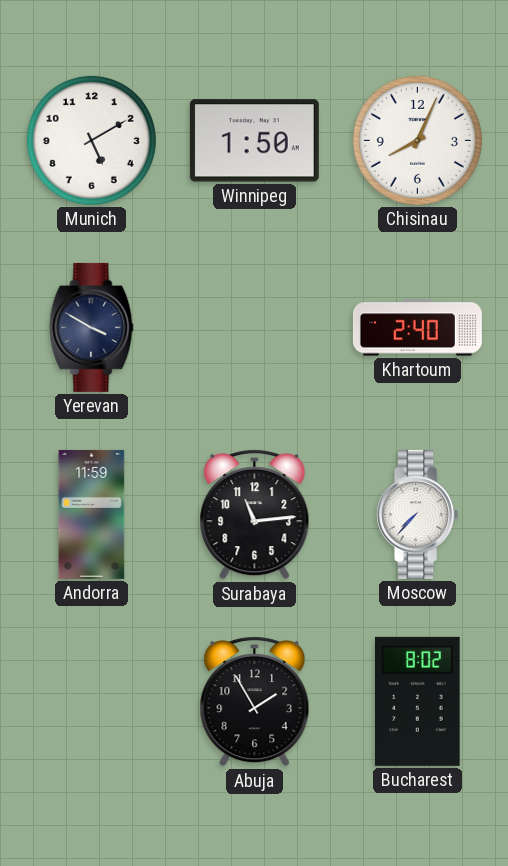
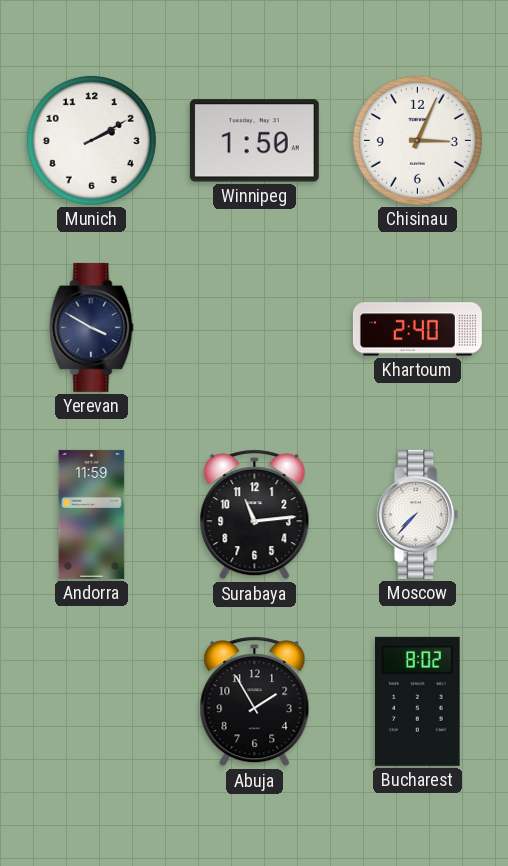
Munich: 5:10 -> 2:10
Chisinau: 8:04 -> 3:04
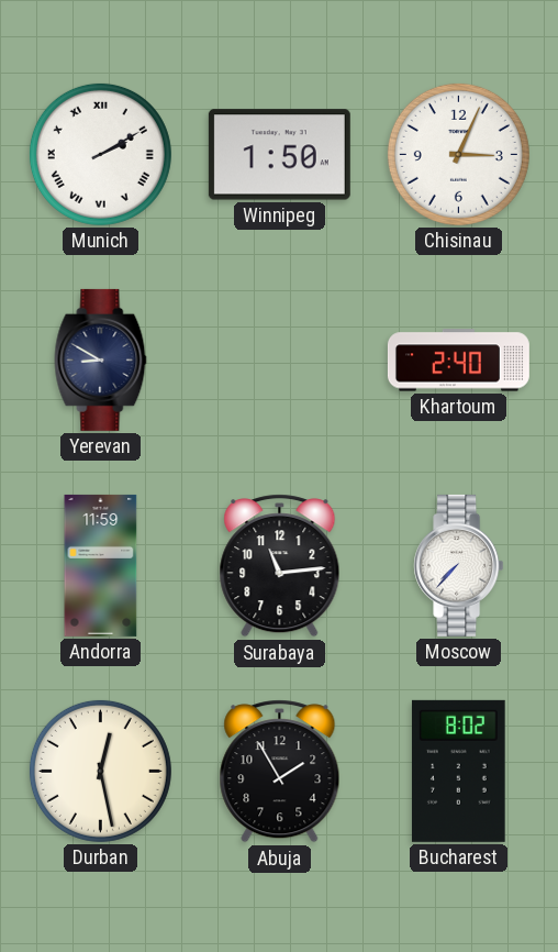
Munich numerals: Arabic -> Roman
Yerevan: 3:50 -> 8:50
Durban: none -> 12:28
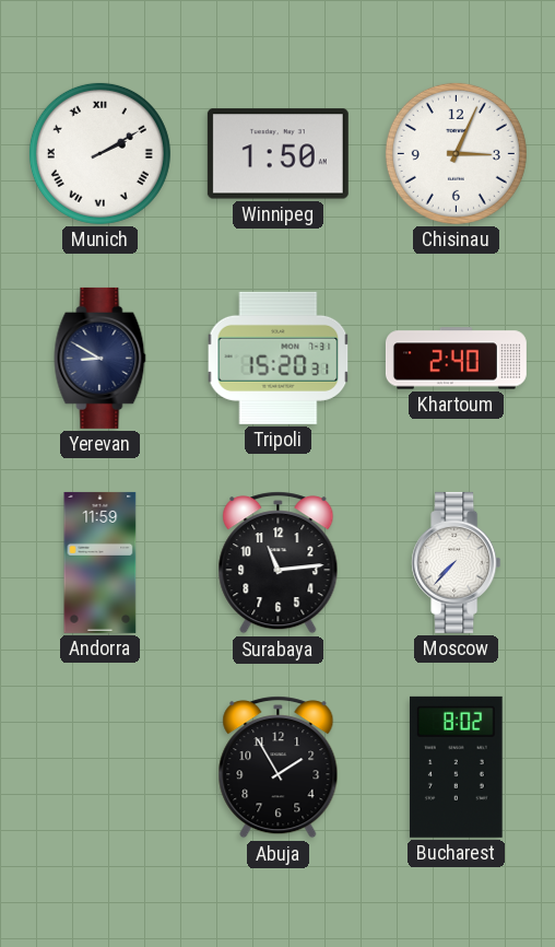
Tripoli: none -> 15:20
Durban: 12:28 -> none
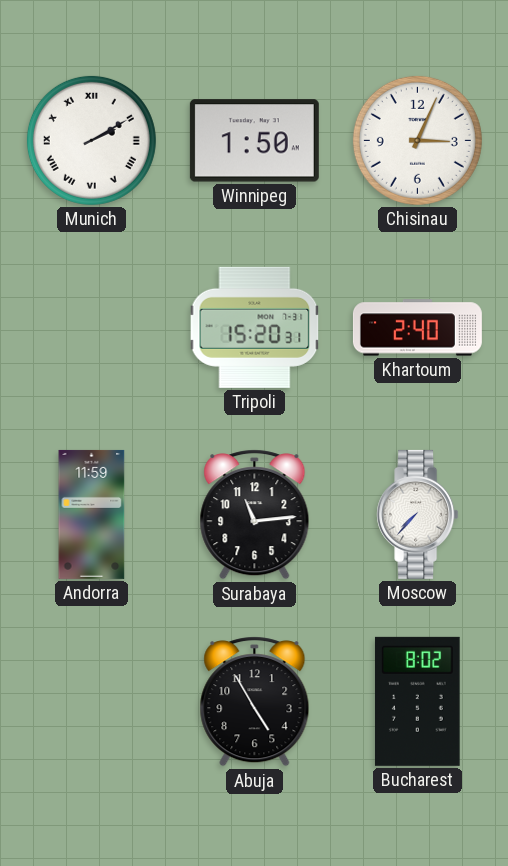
Yerevan: 8:50 -> none
Abuja: 1:55 -> 4:55
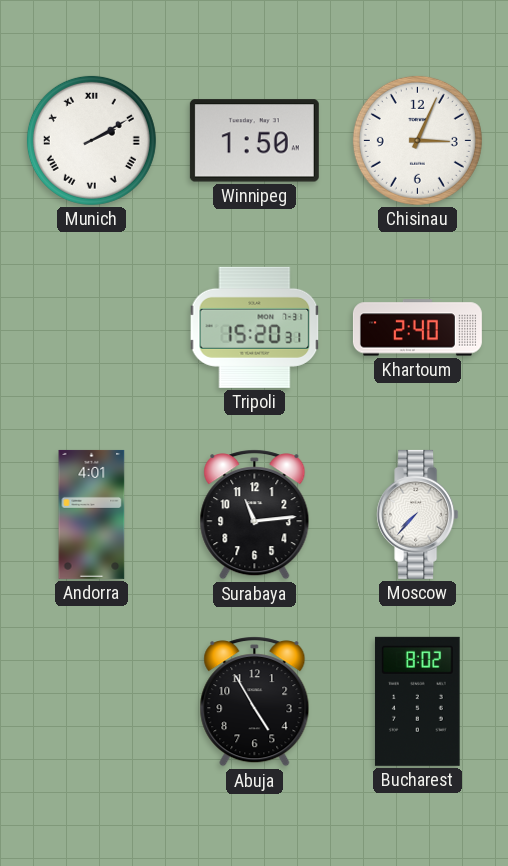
Andorra: 11:59 -> 4:01
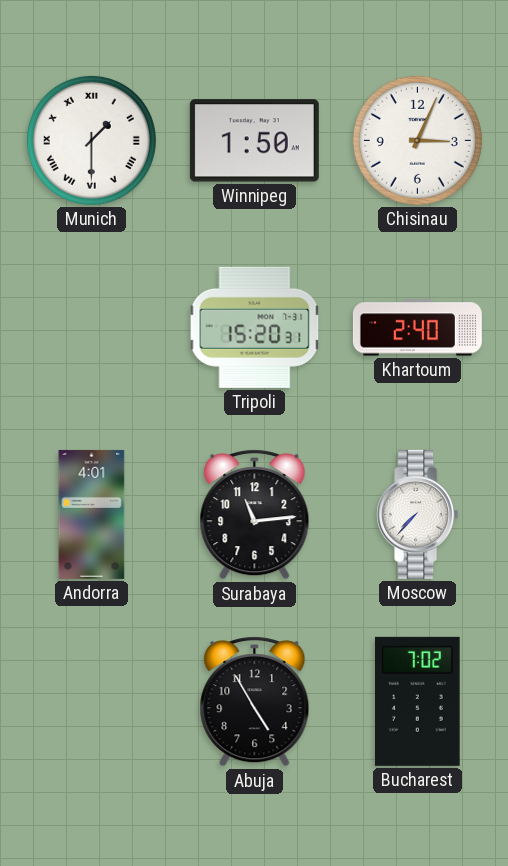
Munich: 2:10 -> 1:30
Bucharest: 8:02 -> 7:02
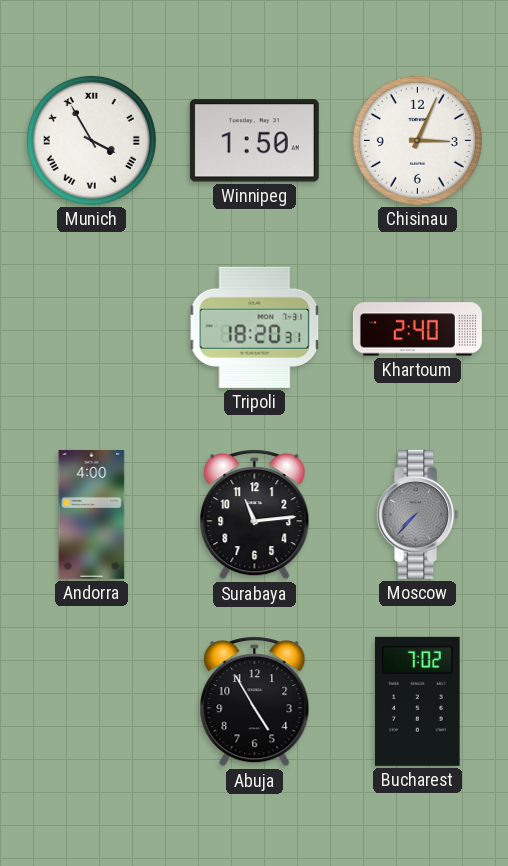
Munich: 1:30 -> 3:55
Tripoli: 15:20 -> 18:20
Andorra: 4:01 -> 4:00
Moscow dial: white -> grey
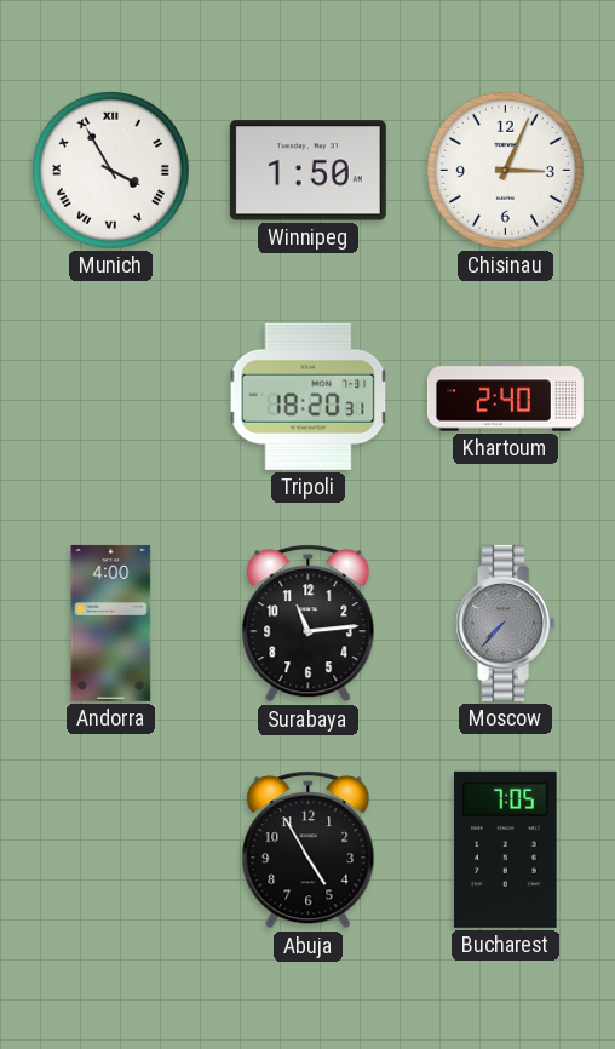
Bucharest: 7:02 -> 7:05
